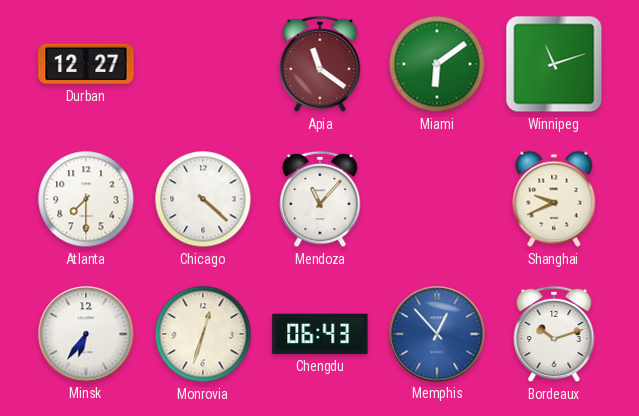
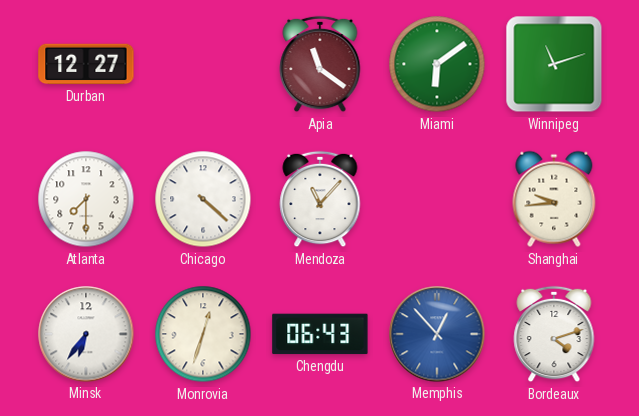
Shanghai: 9:41 -> 9:44
Bordeaux: 10:12 -> 4:12
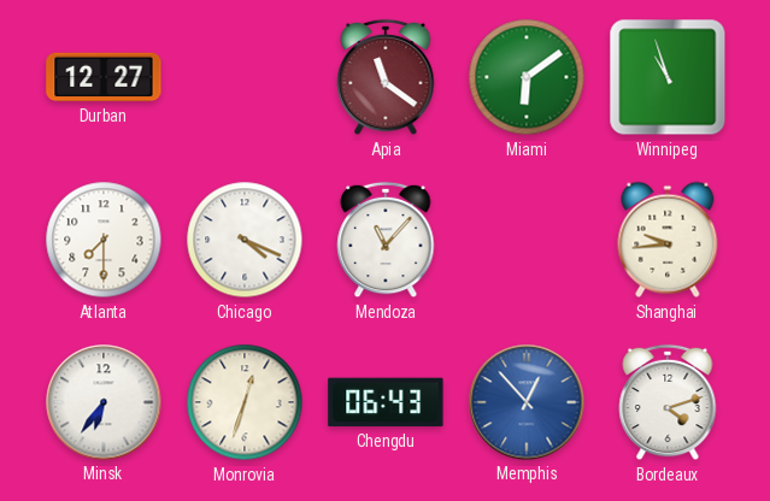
Winnipeg: 11:12 -> 10:57
Chicago: 4:22 -> 4:19
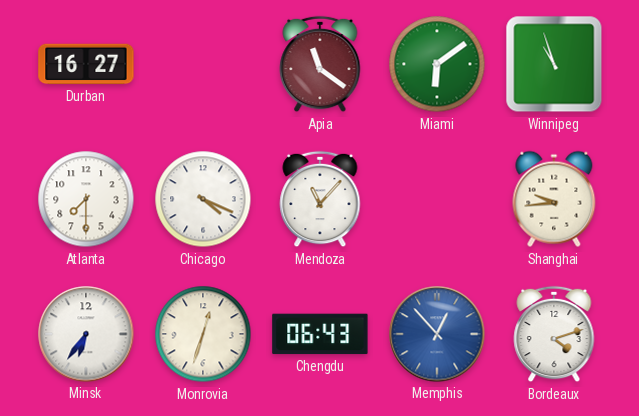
Durban: 12:27 -> 16:27
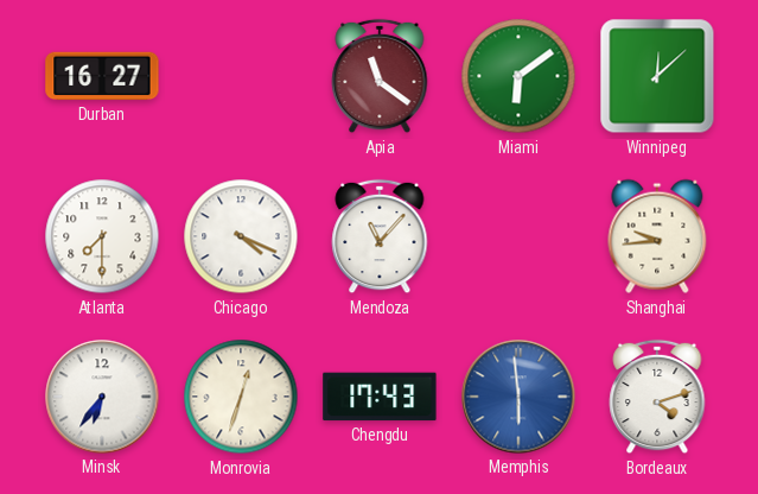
Winnipeg: 10:57 -> 12:08
Chengdu: 06:43 -> 17:43
Memphis: 12:53 -> 5:59
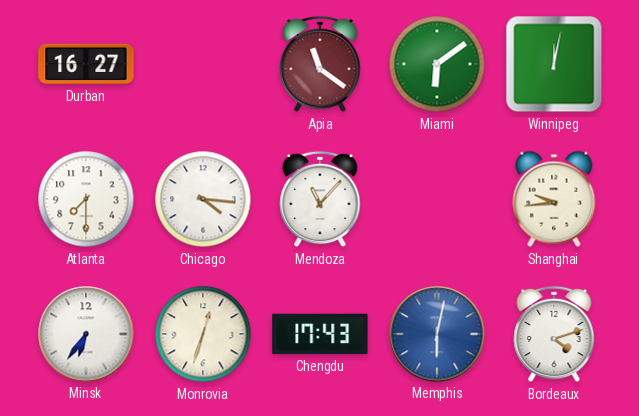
Winnipeg: 12:08 -> 12:02
Chicago: 4:19 -> 4:16
Memphis: 5:59 -> 6:02
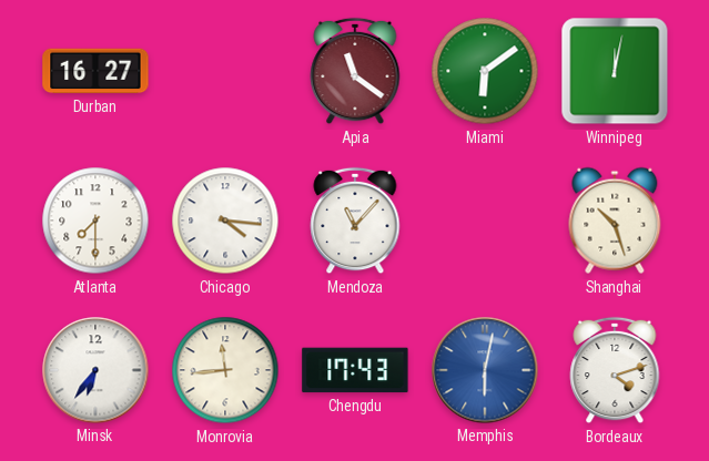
Shanghai: 9:44 -> 10:27
Monrovia: 12:33 -> 11:44
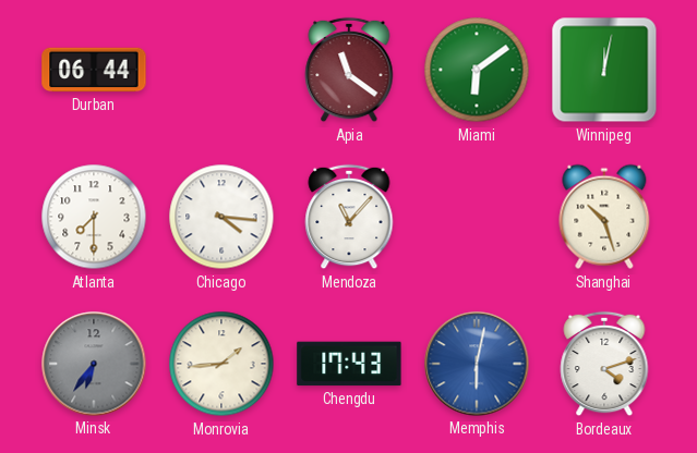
Durban: 16:27 -> 06:44
Minsk dial: white -> grey
Monrovia: 11:44 -> 1:44
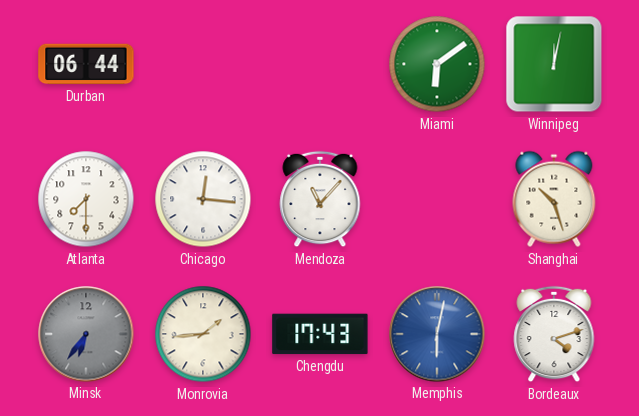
Apia: 11:21 -> none
Chicago: 4:16 -> 12:16
